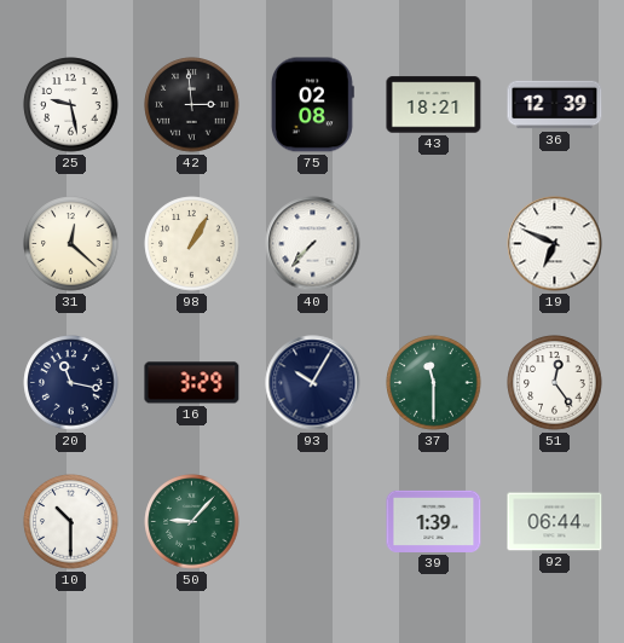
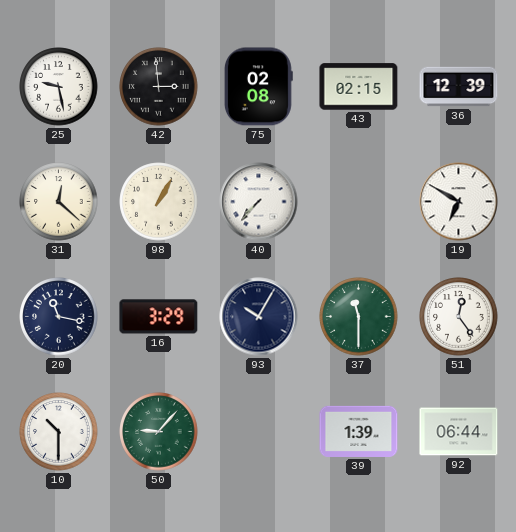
43: 18:21 -> 02:15
19: 6:49 -> 6:50
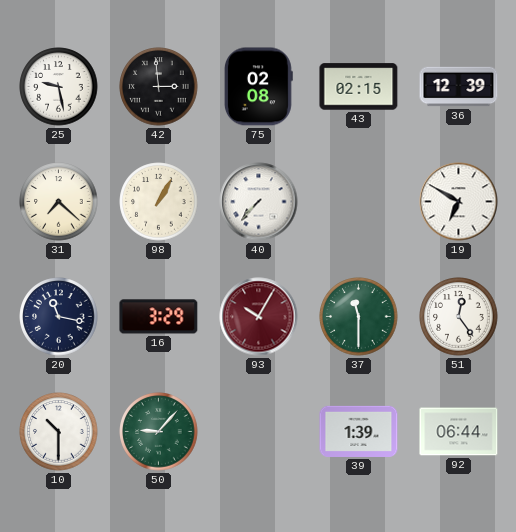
31: 12:22 -> 7:22
93 dial: navy -> burgundy
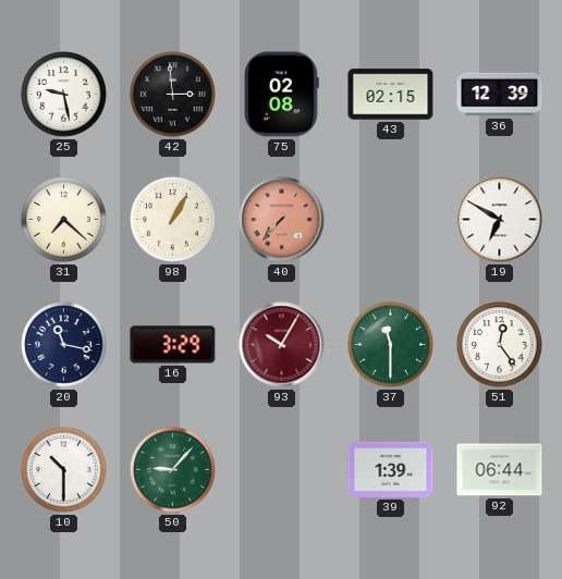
40 dial: white -> salmon
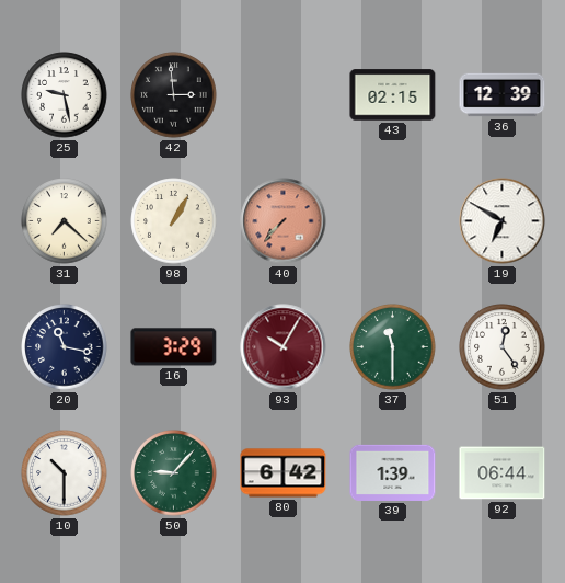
75: 02:08 -> none
80: none -> 6:42
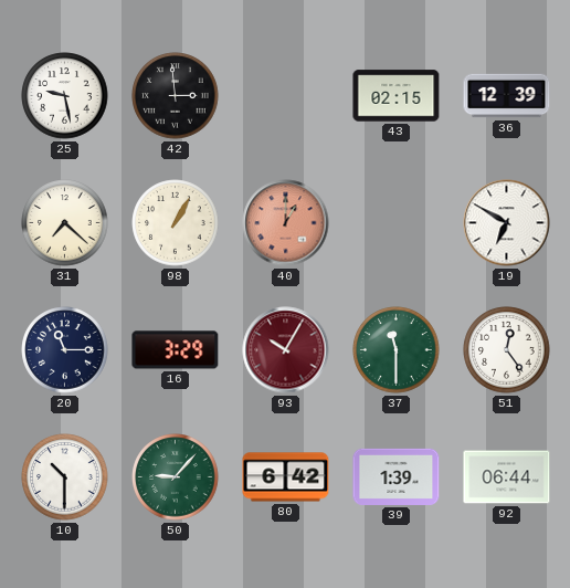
40: 7:37 -> 1:00
20: 11:17 -> 11:15
